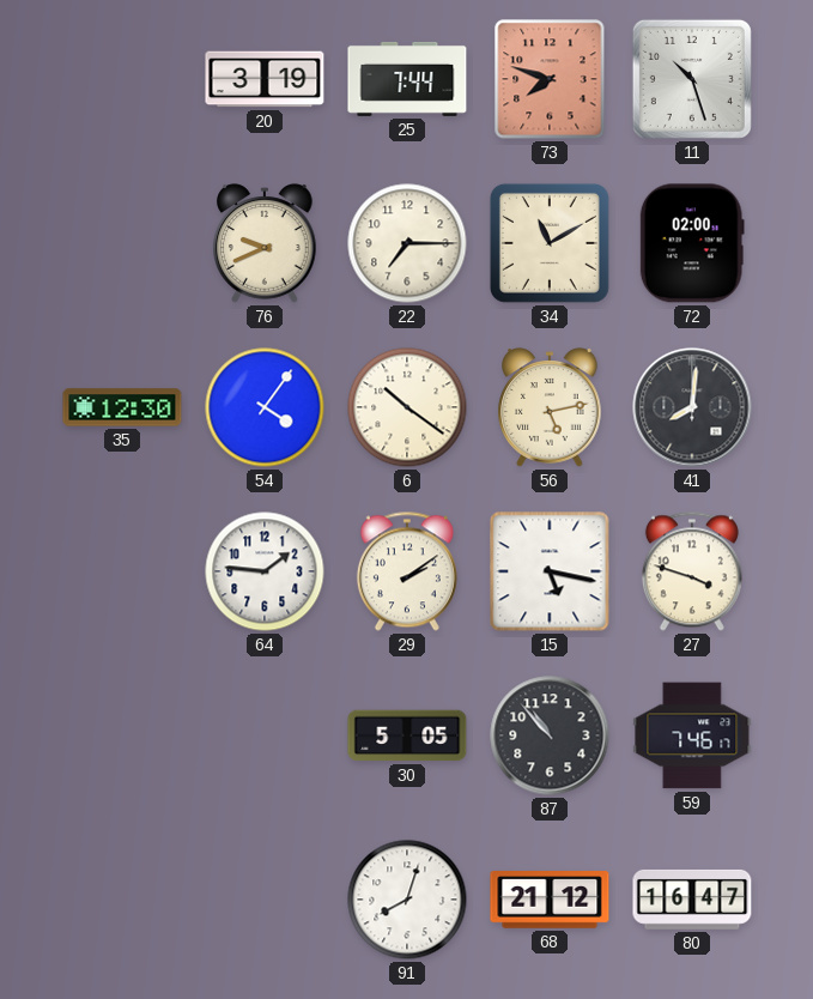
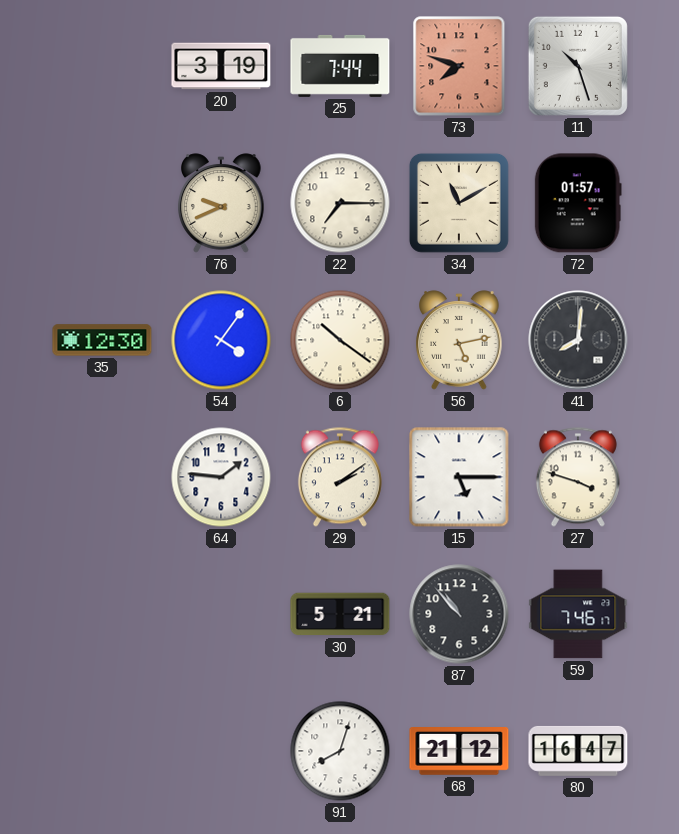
72: 02:00 -> 01:57
15: 5:17 -> 5:15
30: 5:05 -> 5:21
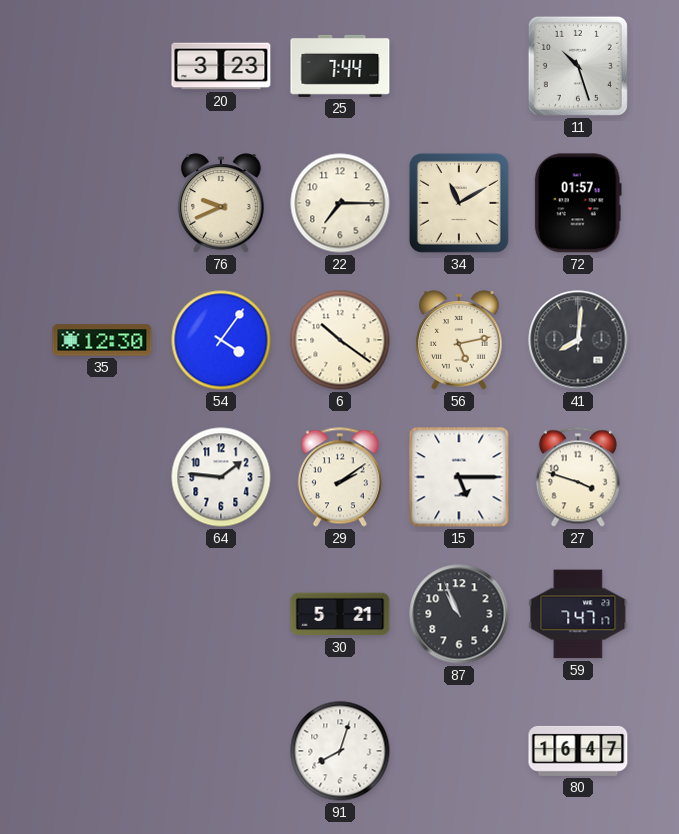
20: 3:19 -> 3:23
73: 7:48 -> none
87: 10:53 -> 10:56
59: 7:46 -> 7:47
68: 21:12 -> none
